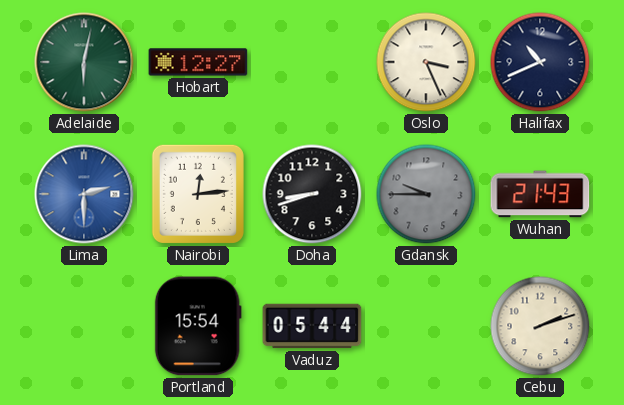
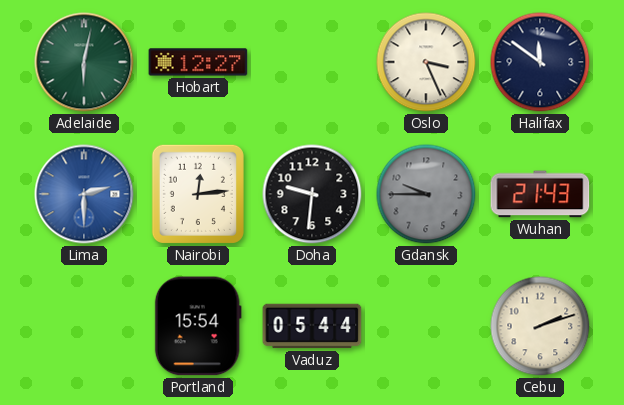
Halifax: 10:41 -> 11:51
Doha: 8:42 -> 9:31
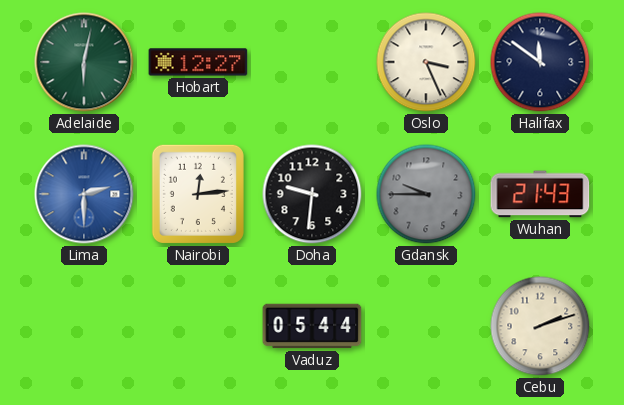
Portland: 15:54 -> none
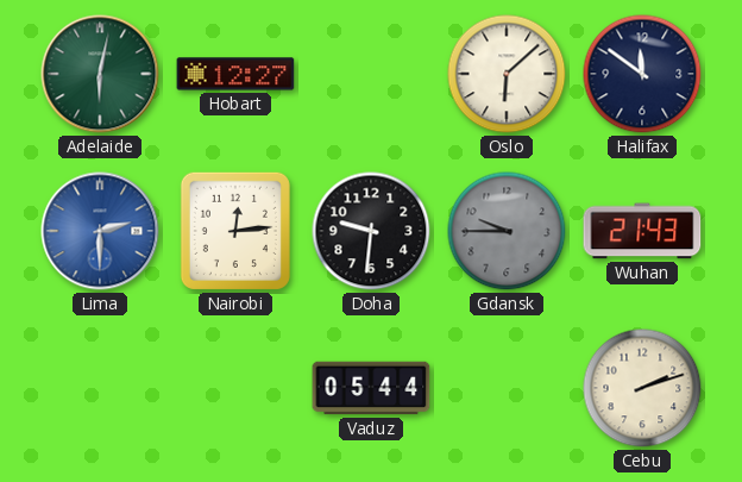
Oslo: 3:26 -> 6:08
